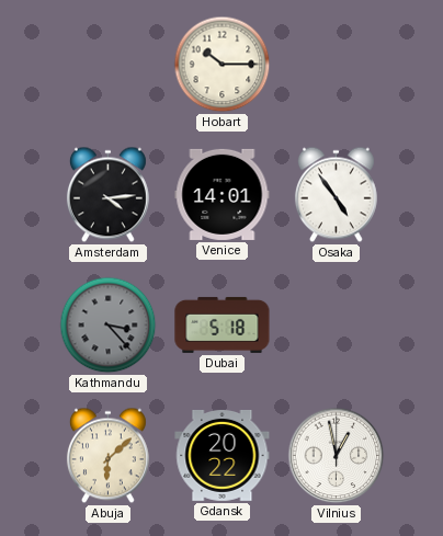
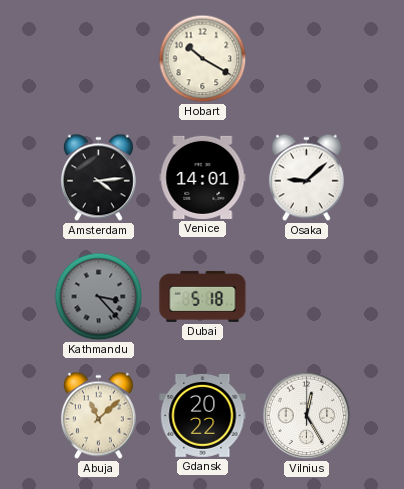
Hobart: 10:15 -> 10:20
Osaka: 4:54 -> 9:08
Abuja: 6:08 -> 11:08
Vilnius: 12:58 -> 12:25
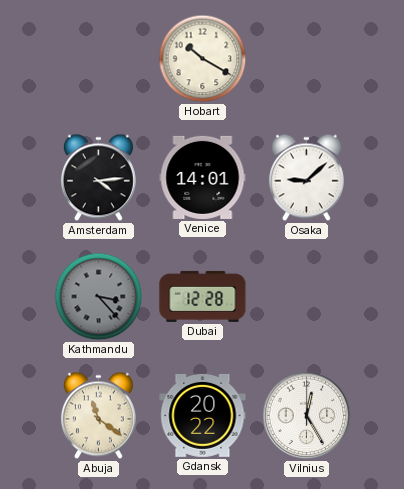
Dubai: 5:18 -> 12:28
Abuja: 11:08 -> 11:21
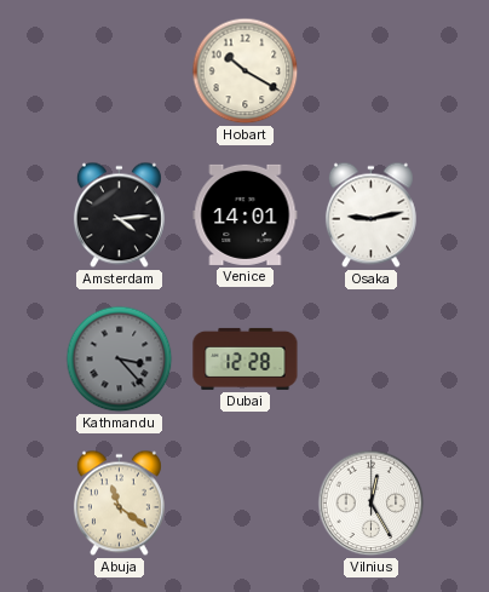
Osaka: 9:08 -> 9:13
Gdansk: 20:22 -> none
